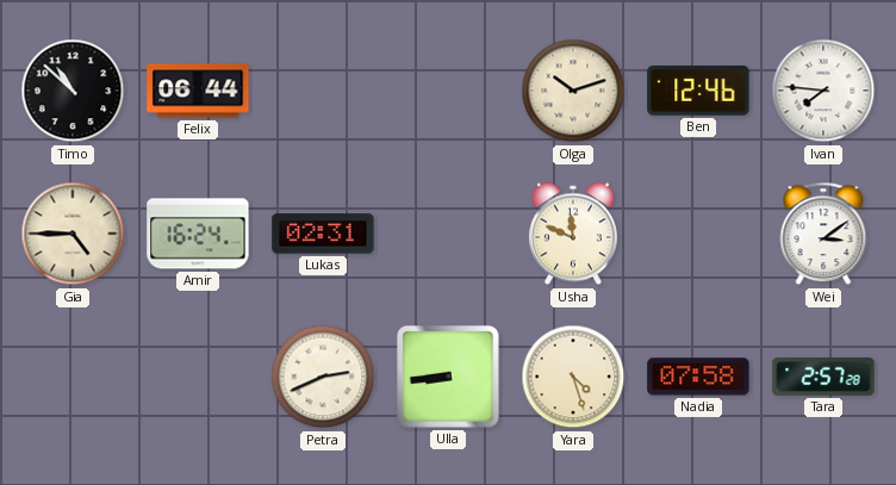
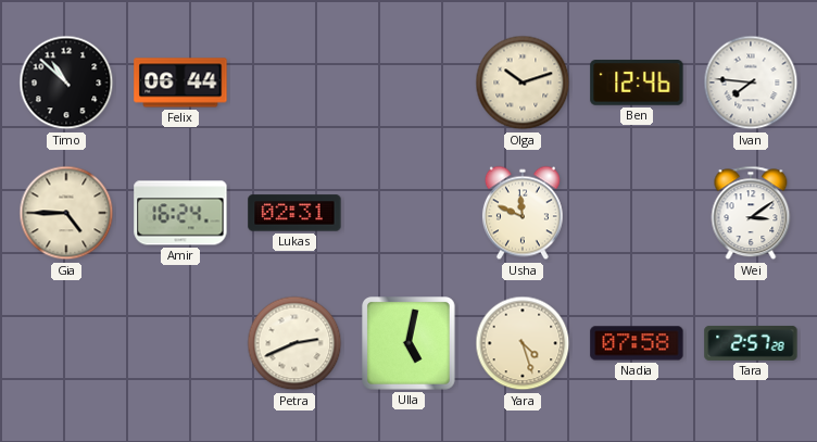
Ulla: 8:44 -> 5:02
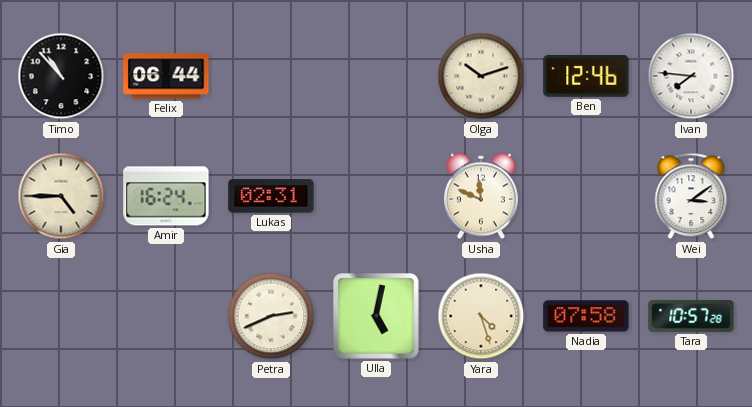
Timo: 10:52 -> 10:53
Tara: 2:57 -> 10:57
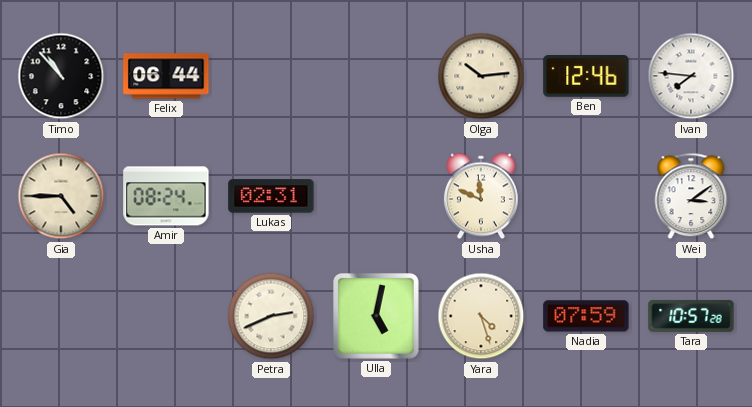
Olga: 10:12 -> 10:14
Amir: 16:24 -> 08:24
Nadia: 07:58 -> 07:59
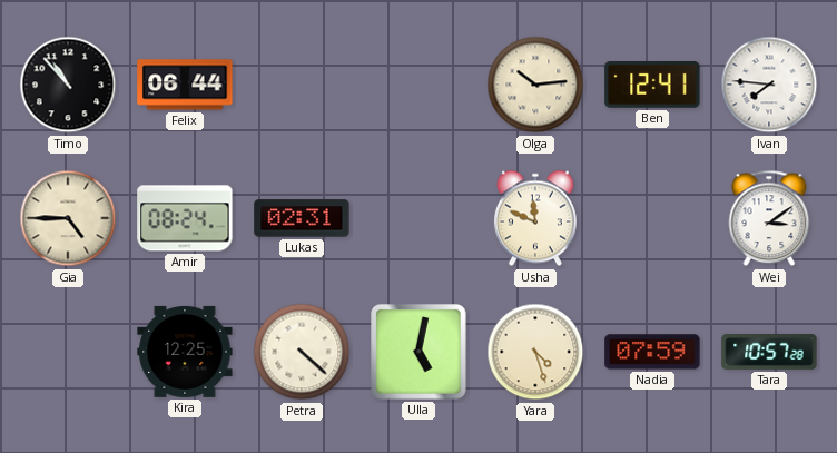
Ben: 12:46 -> 12:41
Kira: none -> 12:25
Petra: 2:41 -> 4:22
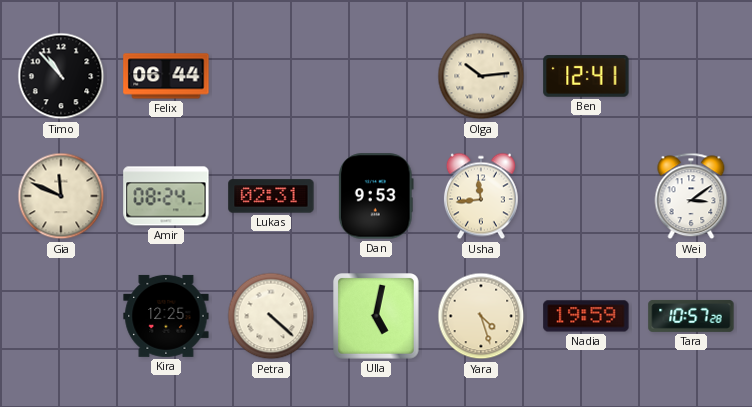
Ivan: 7:46 -> none
Gia: 4:45 -> 11:49
Dan: none -> 9:53
Usha: 11:49 -> 11:44
Nadia: 07:59 -> 19:59
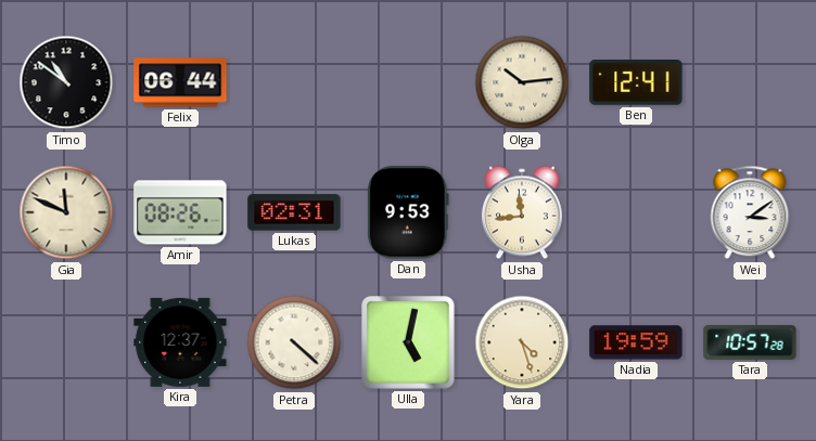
Timo: 10:53 -> 10:51
Amir: 08:24 -> 08:26
Kira: 12:25 -> 12:37
